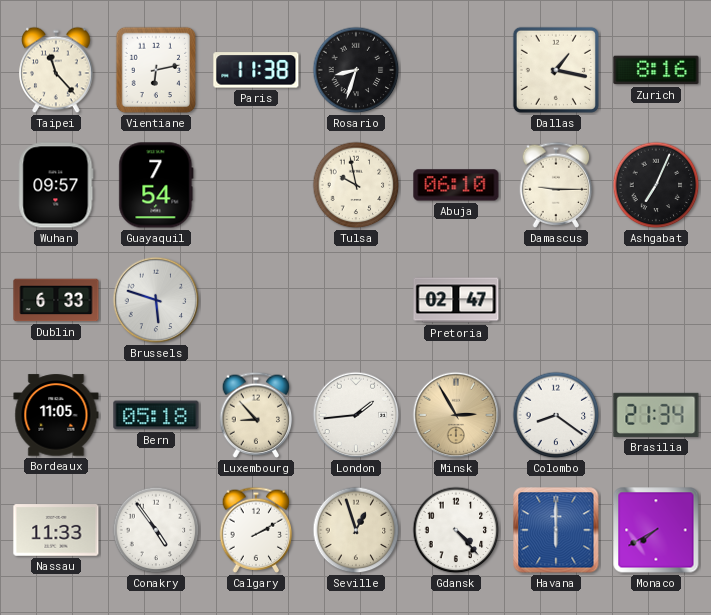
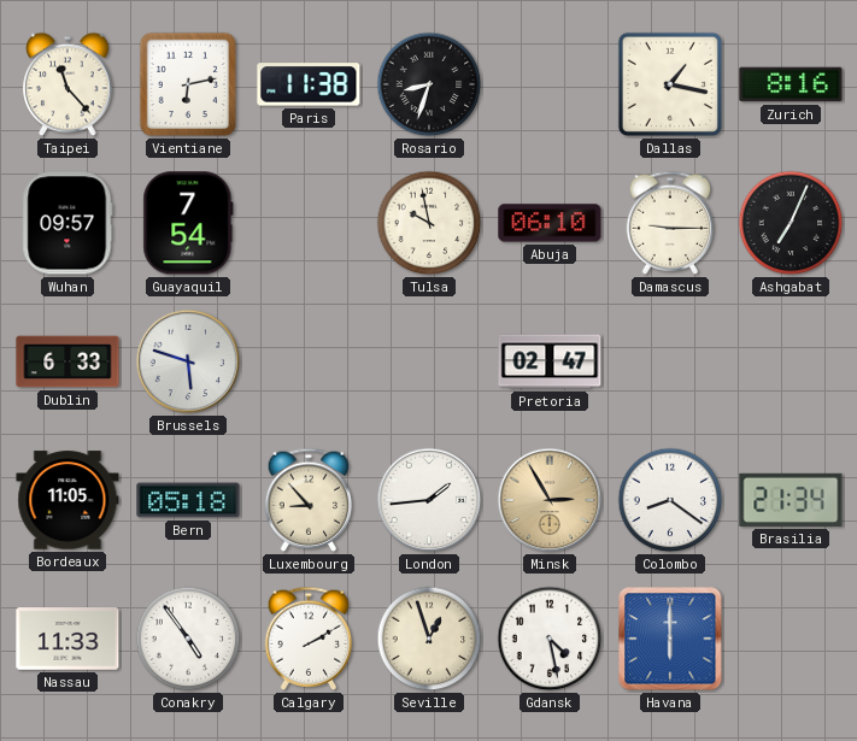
Gdansk: 4:23 -> 4:28
Monaco: 7:40 -> none
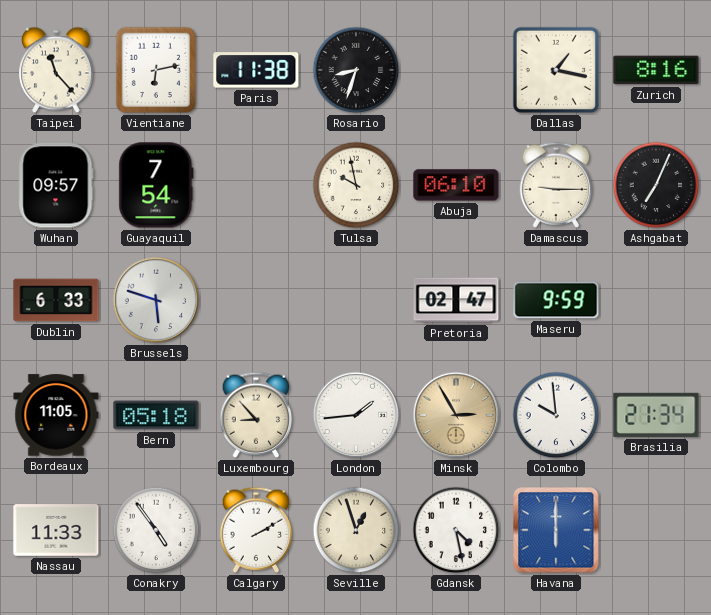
Maseru: none -> 9:59
Colombo: 8:21 -> 9:59
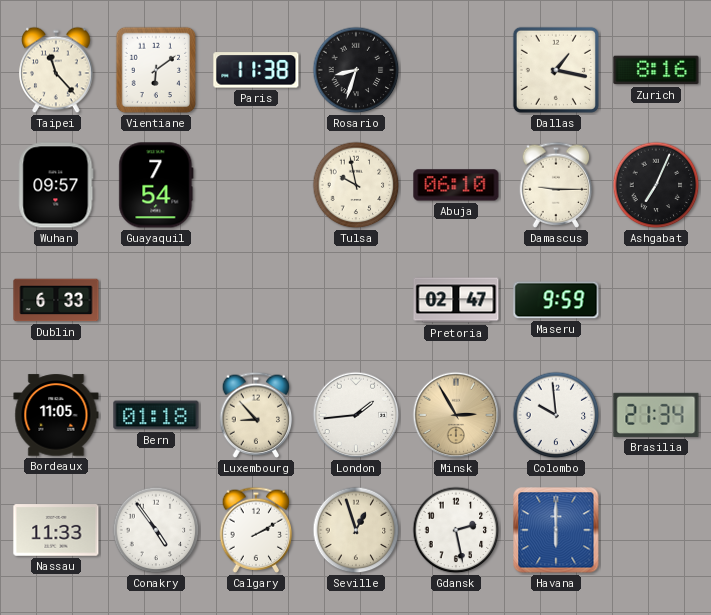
Vientiane: 6:13 -> 6:09
Brussels: 5:48 -> none
Bern: 05:18 -> 01:18
Gdansk: 4:28 -> 2:28
